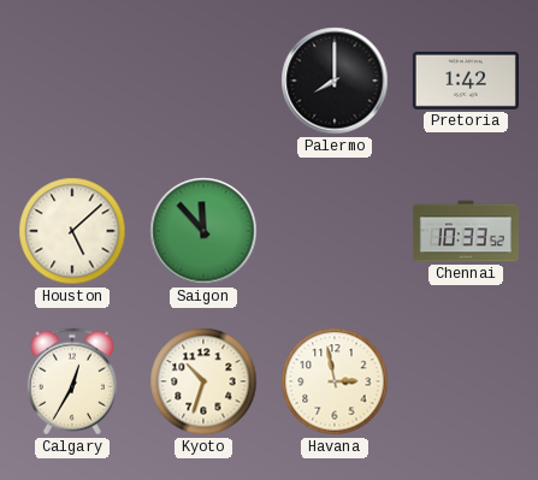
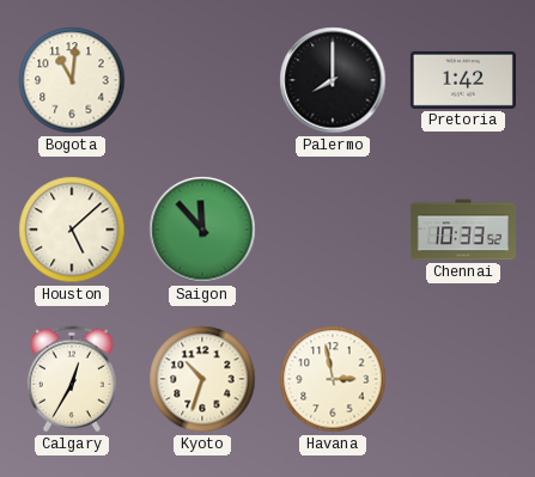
Bogota: none -> 11:01
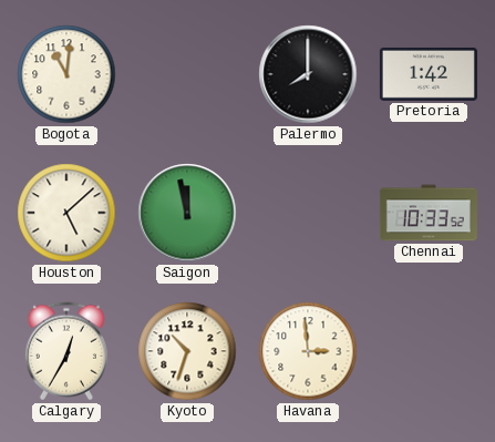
Saigon: 11:53 -> 11:58
Havana: 2:58 -> 2:59
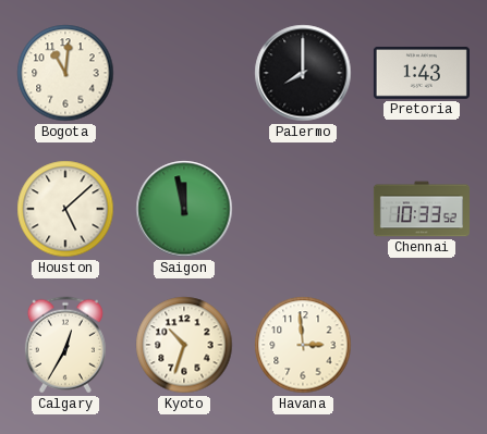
Pretoria: 1:42 -> 1:43
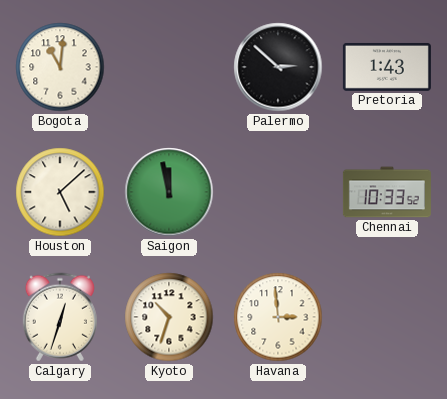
Palermo: 8:00 -> 2:52
Calgary: 12:35 -> 12:33
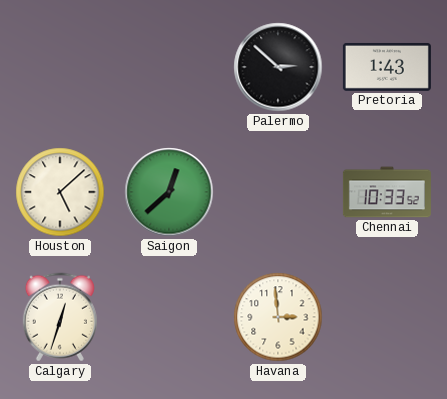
Bogota: 11:01 -> none
Saigon: 11:58 -> 12:38
Kyoto: 10:33 -> none
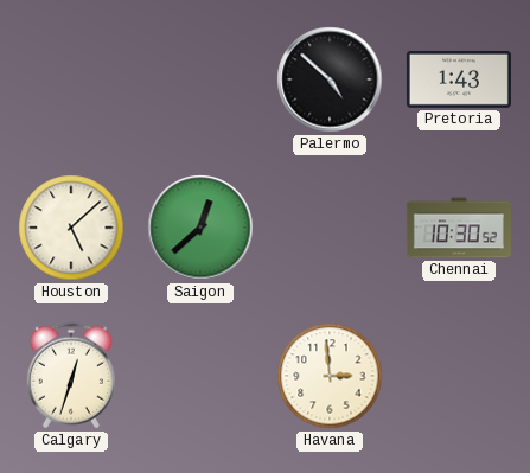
Palermo: 2:52 -> 4:52
Chennai: 10:33 -> 10:30
